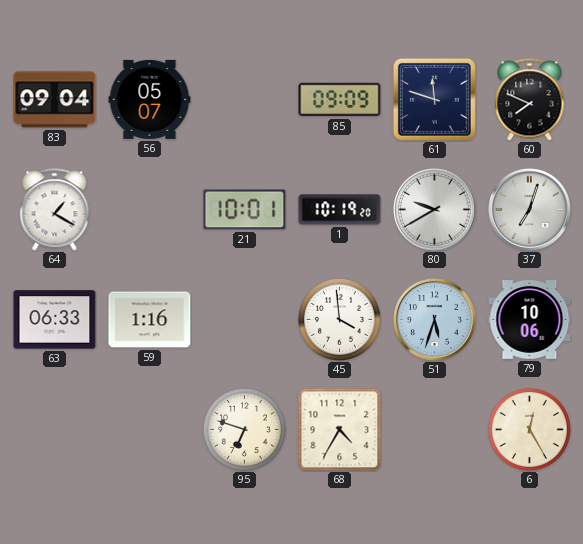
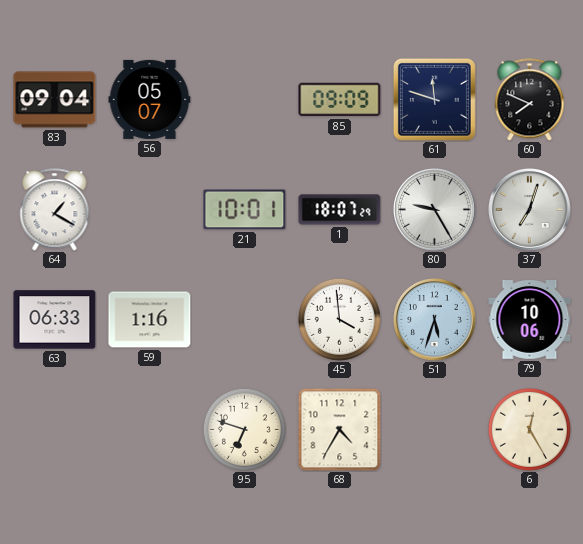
1: 10:19 -> 18:07
80: 9:40 -> 9:25
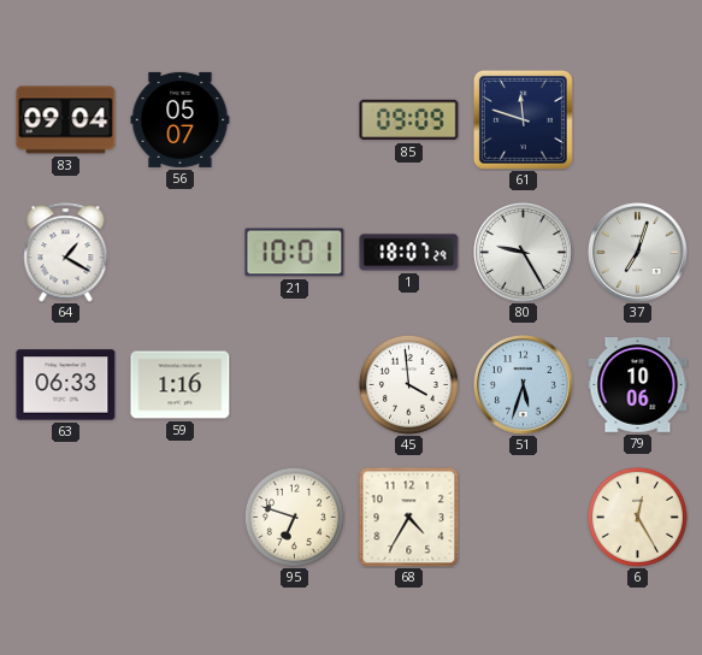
60: 7:49 -> none
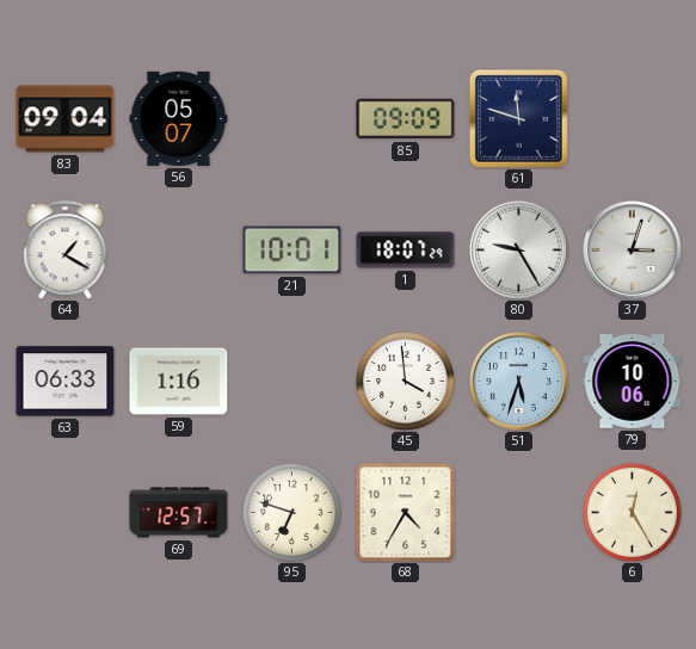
37: 7:03 -> 3:03
69: none -> 12:57
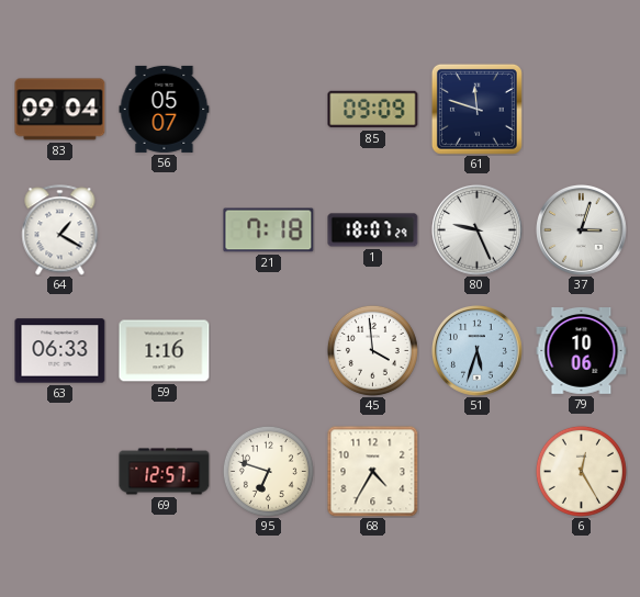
21: 10:01 -> 7:18
80: 9:25 -> 9:26
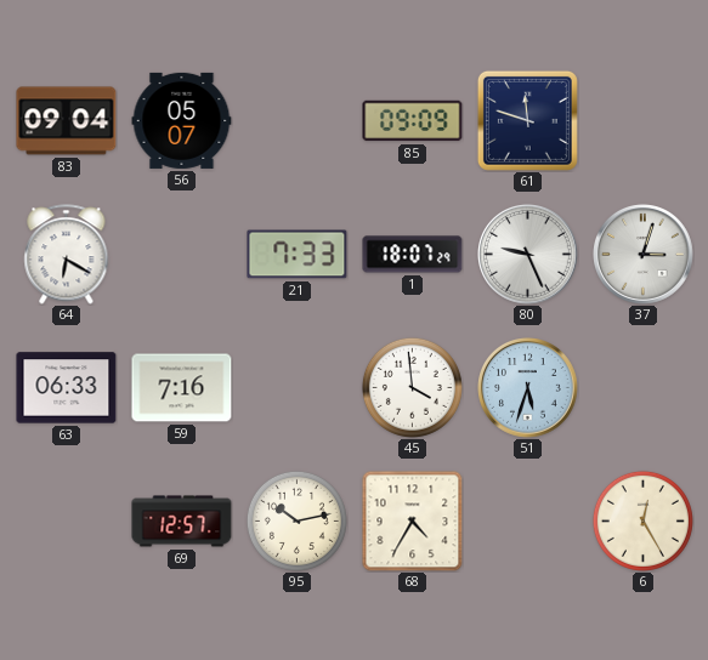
64: 1:20 -> 6:20
21: 7:18 -> 7:33
59: 1:16 -> 7:16
79: 10:06 -> none
95: 6:48 -> 10:13
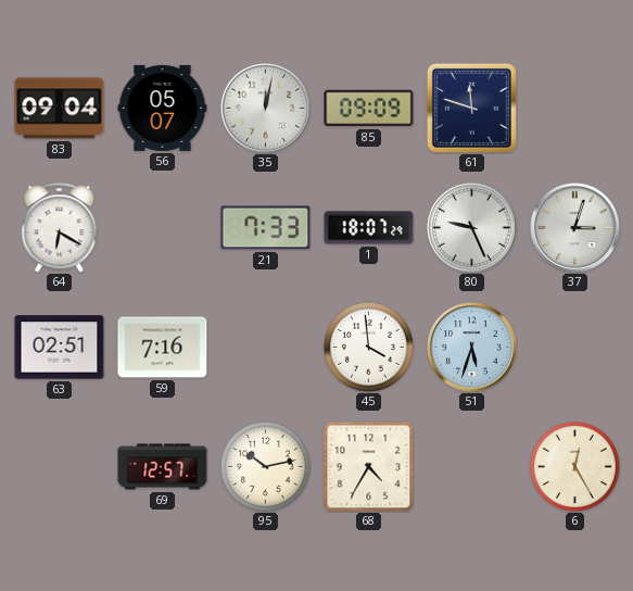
35: none -> 12:02
63: 06:33 -> 02:51
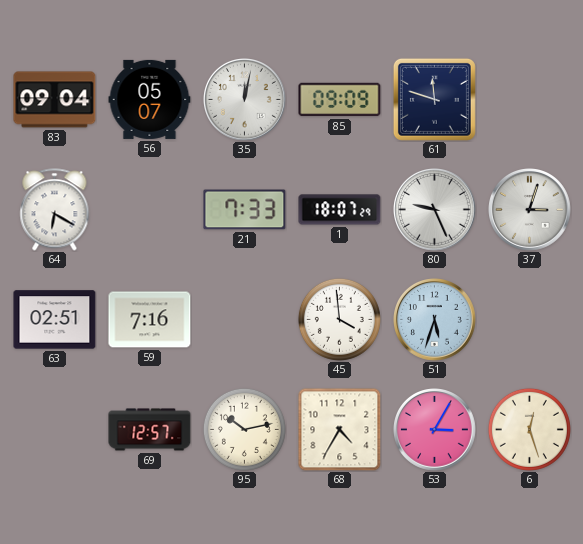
53: none -> 3:05
6: 12:25 -> 12:27
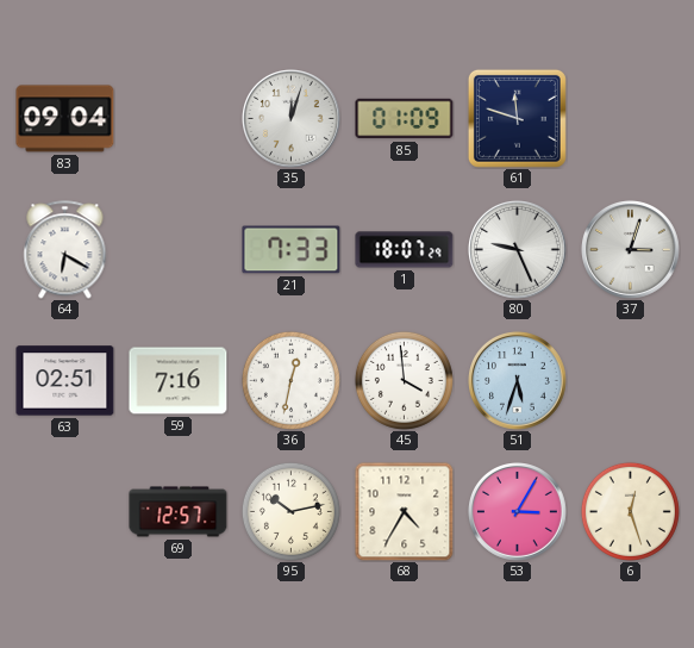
56: 05:07 -> none
35: 12:02 -> 12:03
85: 09:09 -> 01:09
36: none -> 12:32
